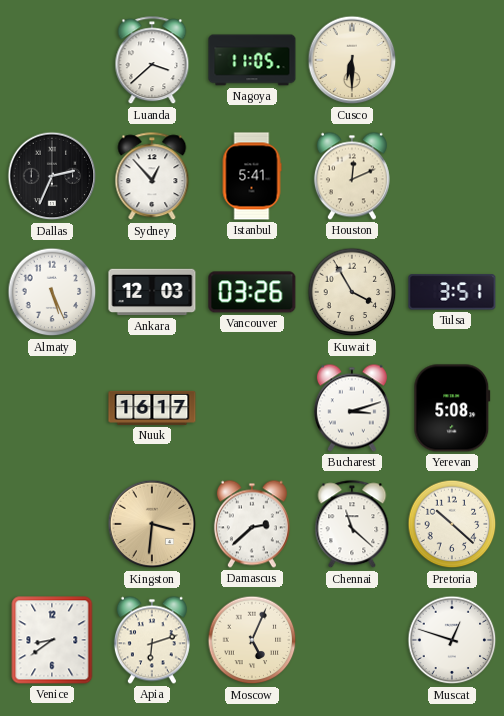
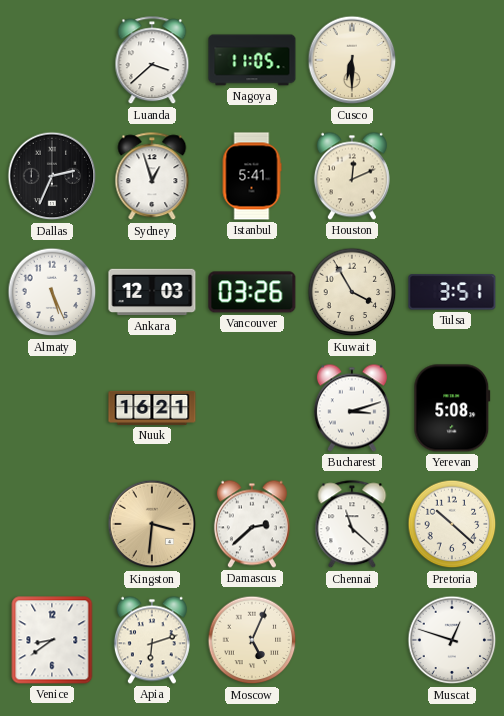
Sydney: 12:53 -> 12:57
Nuuk: 16:17 -> 16:21
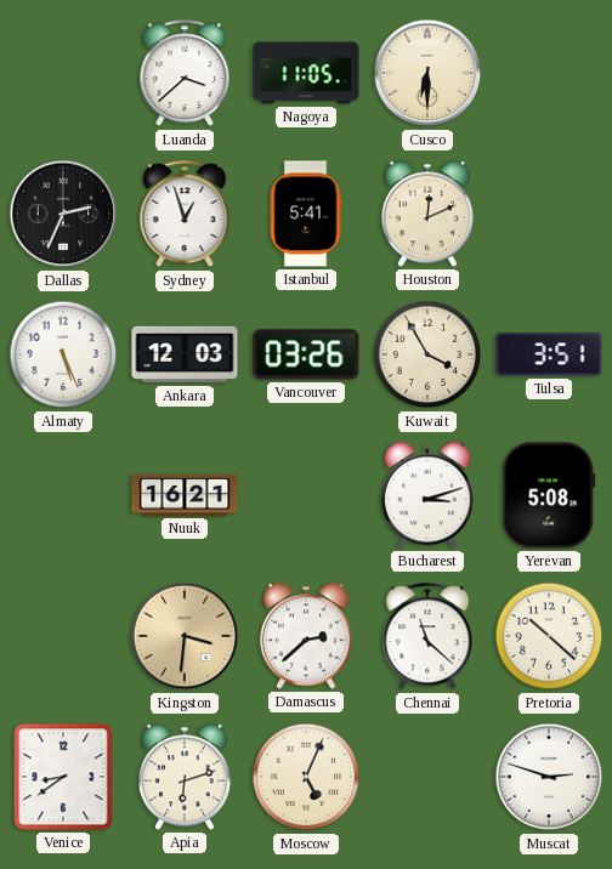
Muscat: 12:48 -> 2:48
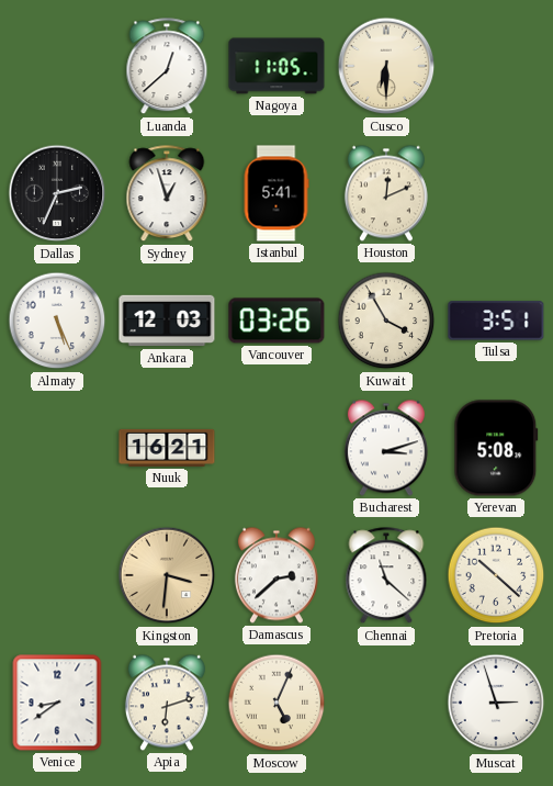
Luanda: 3:38 -> 12:38
Muscat: 2:48 -> 2:57
